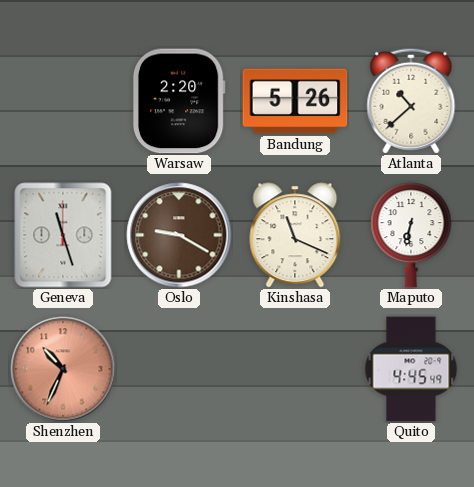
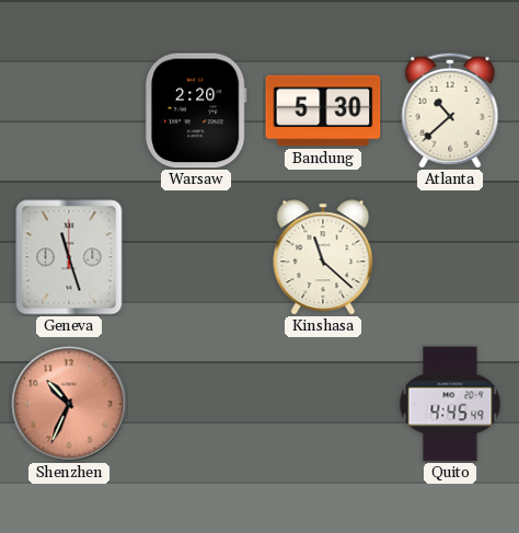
Bandung: 5:26 -> 5:30
Oslo: 9:20 -> none
Kinshasa: 11:19 -> 11:22
Maputo: 6:32 -> none
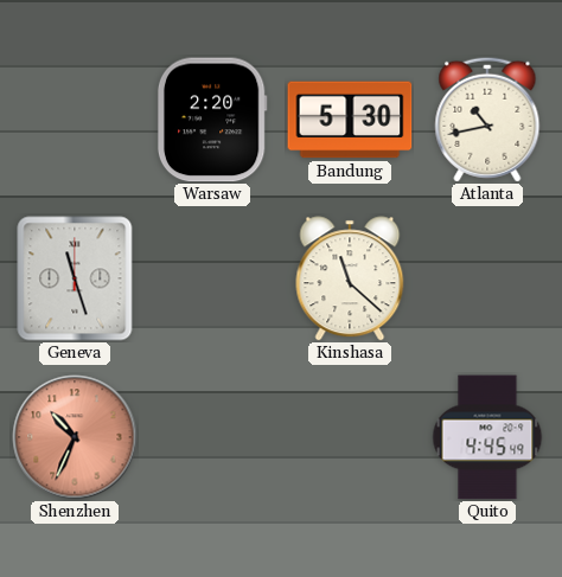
Atlanta: 10:38 -> 10:43
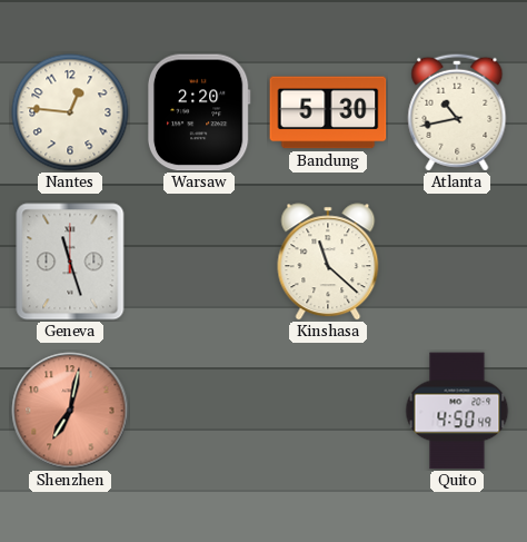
Nantes: none -> 12:46
Shenzhen: 10:34 -> 7:02
Quito: 4:45 -> 4:50
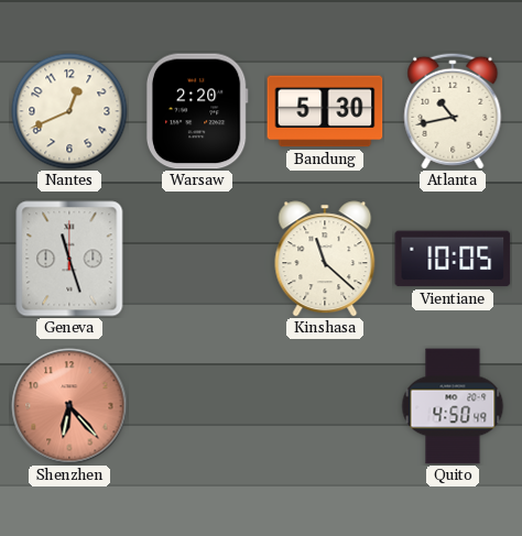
Nantes: 12:46 -> 12:41
Vientiane: none -> 10:05
Shenzhen: 7:02 -> 6:23
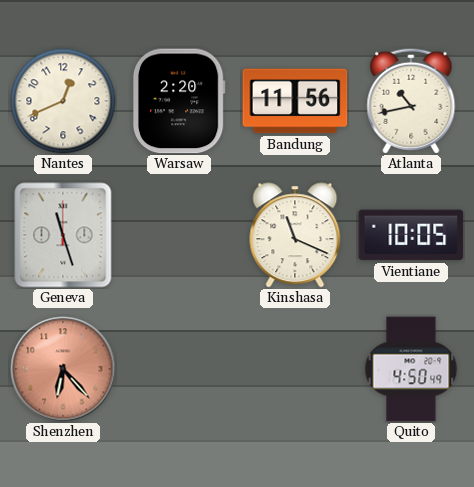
Bandung: 5:30 -> 11:56
Kinshasa: 11:22 -> 11:19
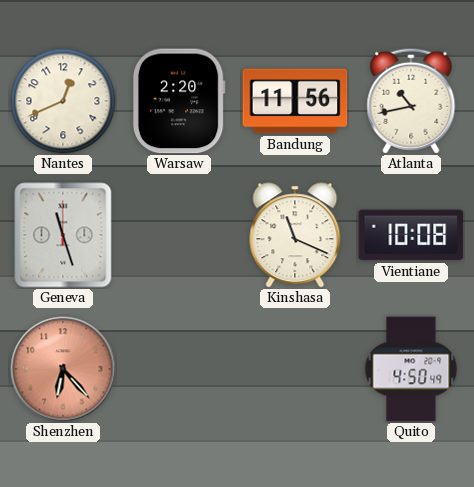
Vientiane: 10:05 -> 10:08
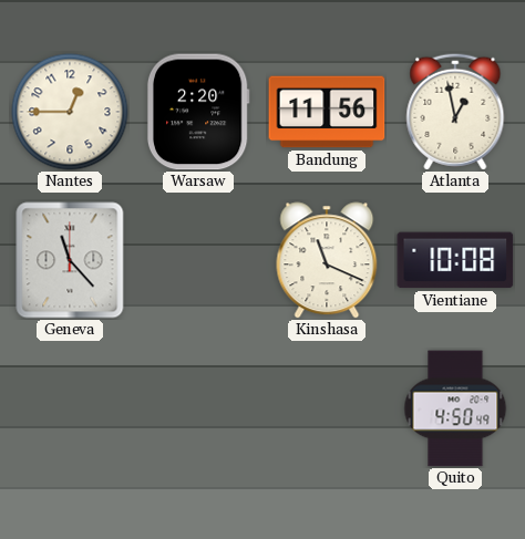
Nantes: 12:41 -> 12:45
Atlanta: 10:43 -> 12:58
Geneva: 11:27 -> 11:23
Shenzhen: 6:23 -> none
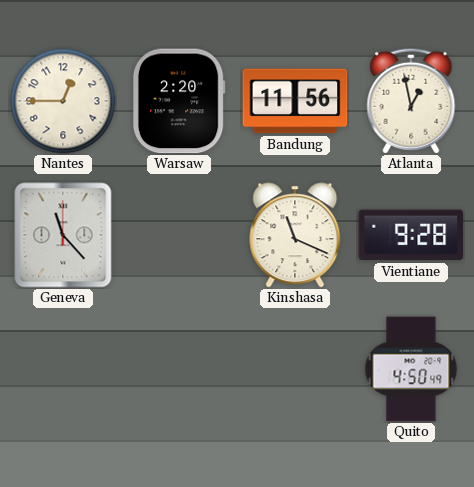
Vientiane: 10:08 -> 9:28
